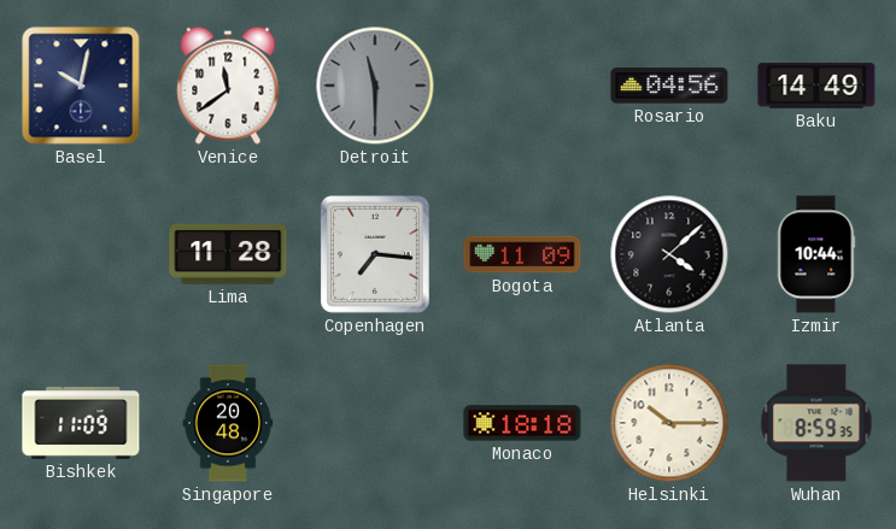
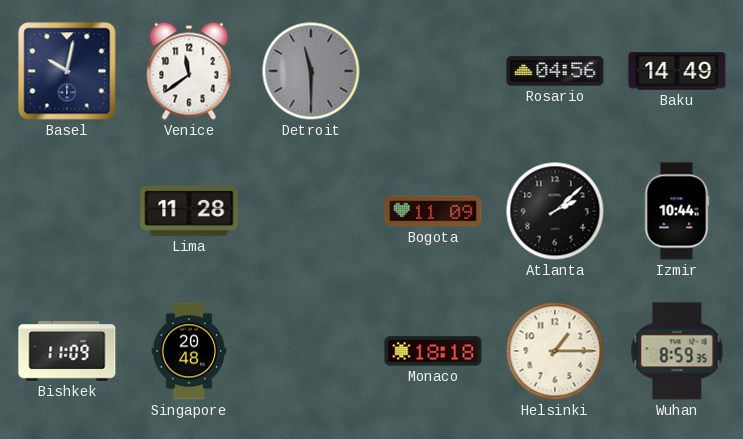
Copenhagen: 7:16 -> none
Atlanta: 4:08 -> 2:08
Helsinki: 10:15 -> 1:15
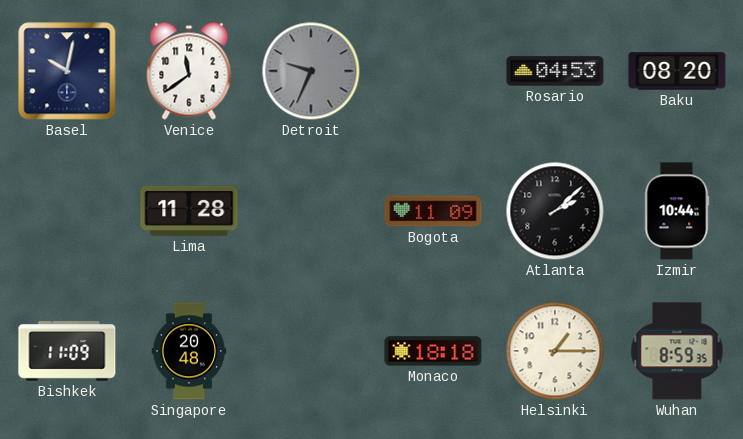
Detroit: 11:30 -> 9:34
Rosario: 04:56 -> 04:53
Baku: 14:49 -> 08:20
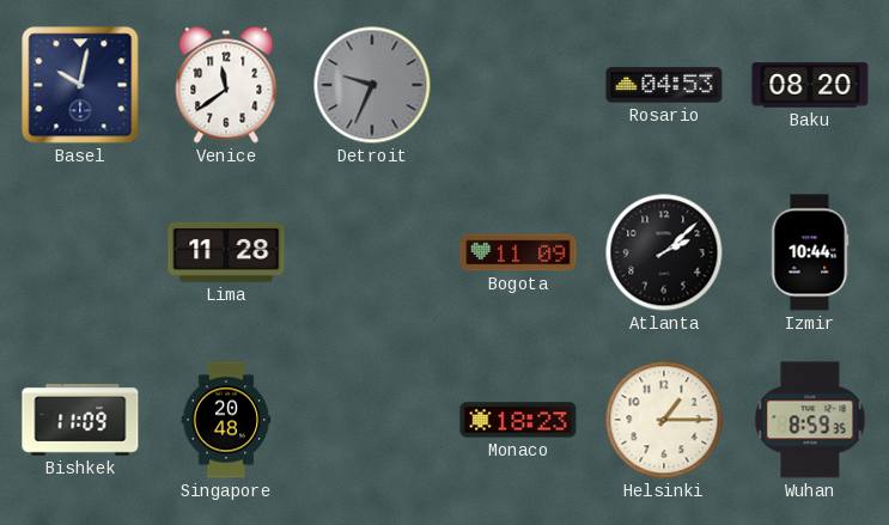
Monaco: 18:18 -> 18:23
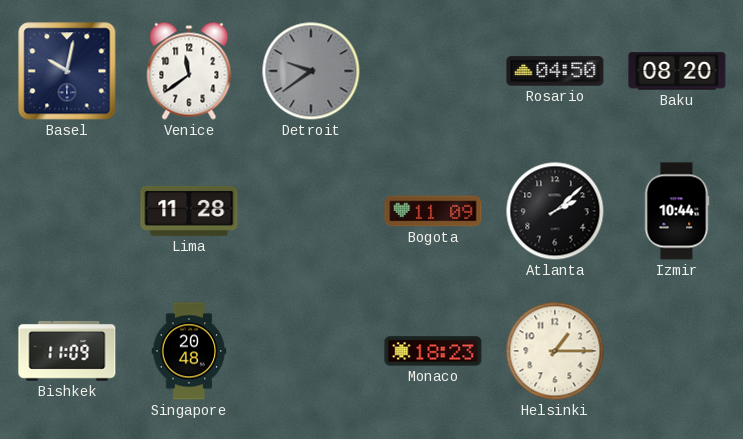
Detroit: 9:34 -> 9:39
Rosario: 04:53 -> 04:50
Wuhan: 8:59 -> none
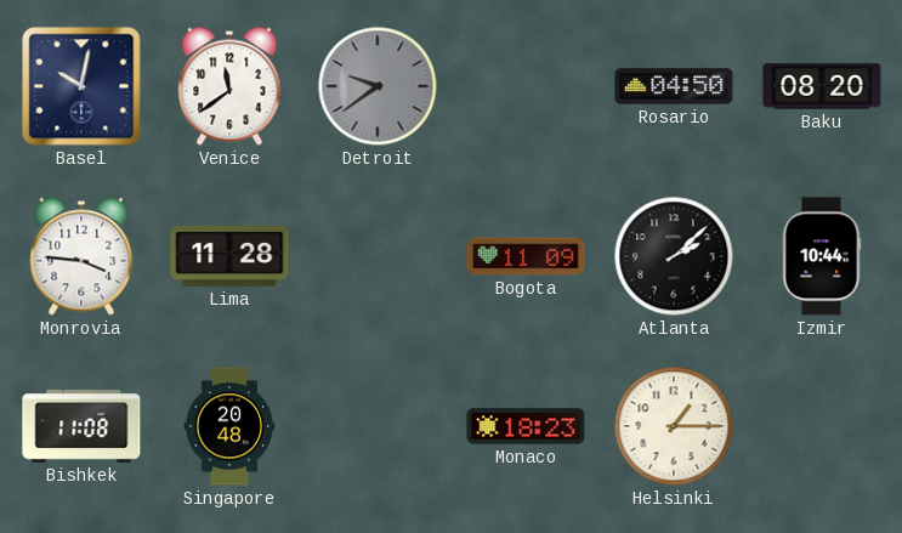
Monrovia: none -> 3:46
Bishkek: 11:09 -> 11:08
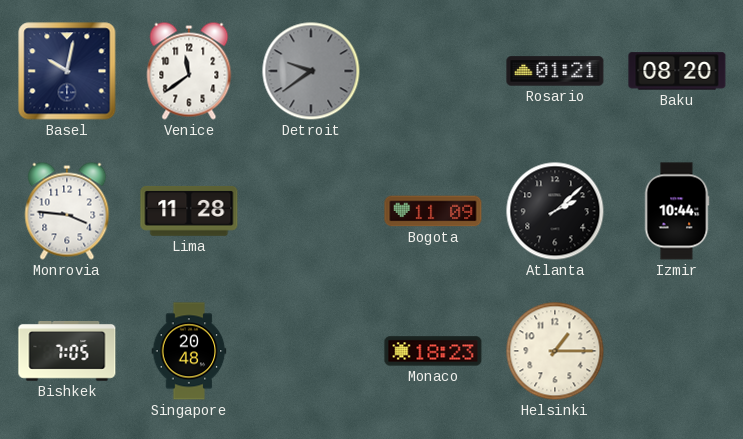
Rosario: 04:50 -> 01:21
Bishkek: 11:08 -> 7:05
